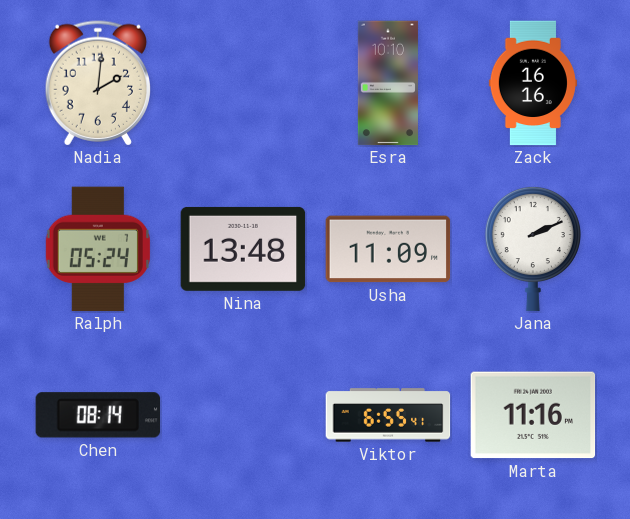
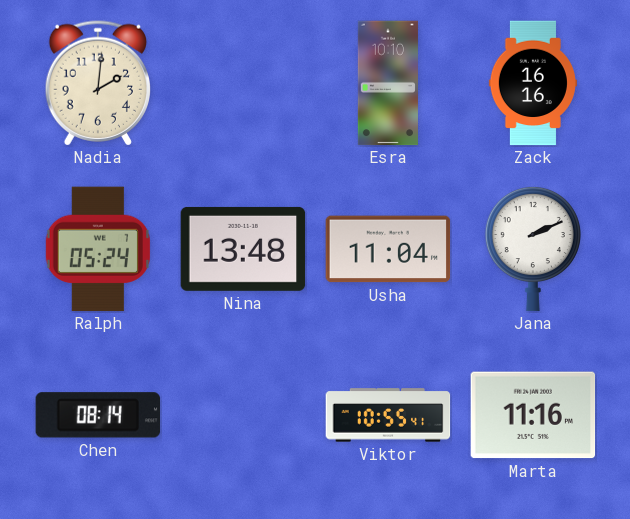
Usha: 11:09 -> 11:04
Viktor: 6:55 -> 10:55
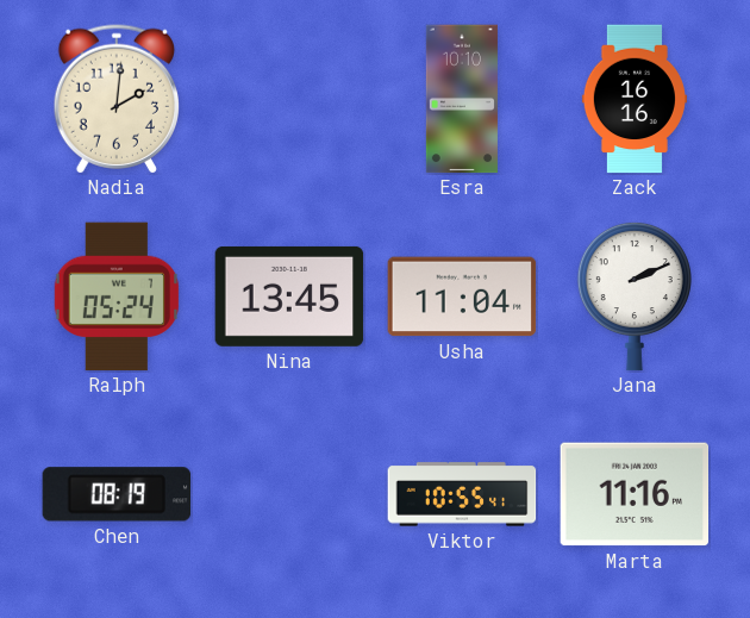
Nina: 13:48 -> 13:45
Chen: 08:14 -> 08:19
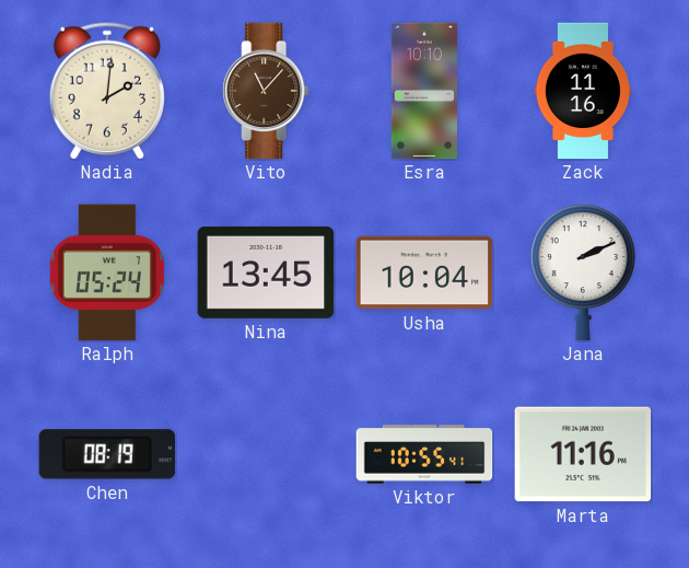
Vito: none -> 11:07
Zack: 16:16 -> 11:16
Usha: 11:04 -> 10:04
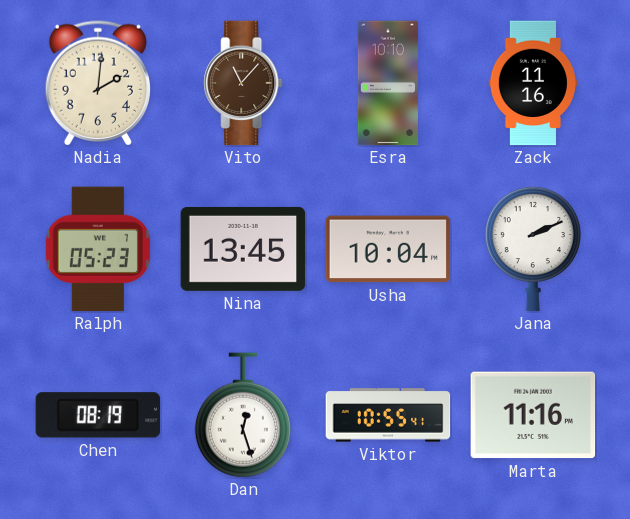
Ralph: 05:24 -> 05:23
Dan: none -> 12:27
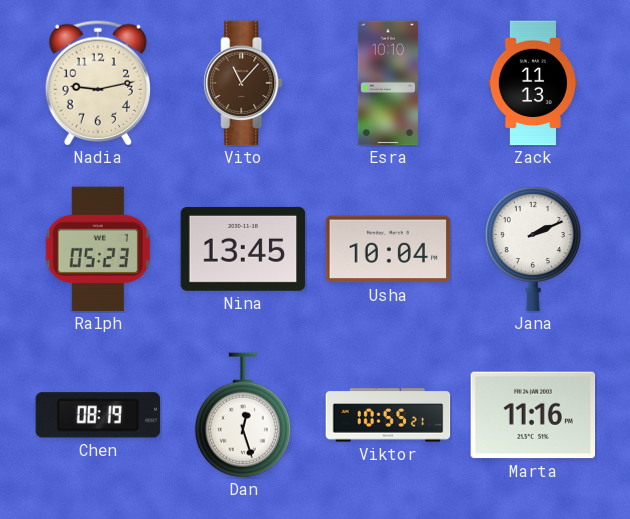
Nadia: 2:01 -> 9:13
Zack: 11:16 -> 11:13
Viktor: 10:55:41 -> 10:55:21
